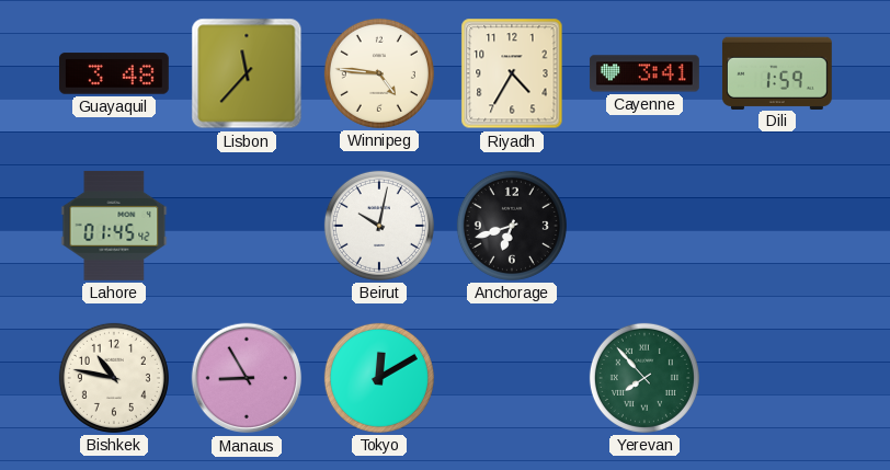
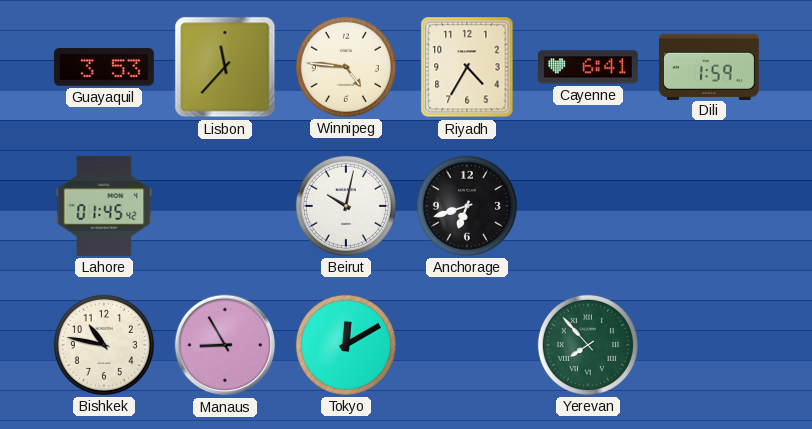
Guayaquil: 3:48 -> 3:53
Cayenne: 3:41 -> 6:41
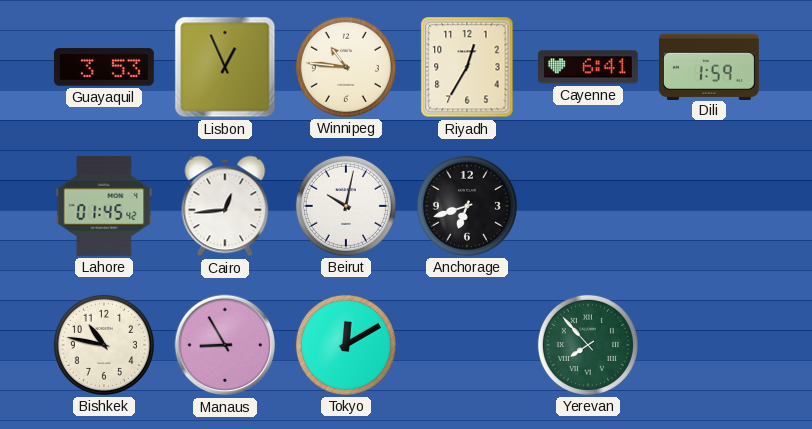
Lisbon: 11:37 -> 12:56
Winnipeg: 4:46 -> 10:46
Riyadh: 4:35 -> 12:35
Cairo: none -> 12:44
